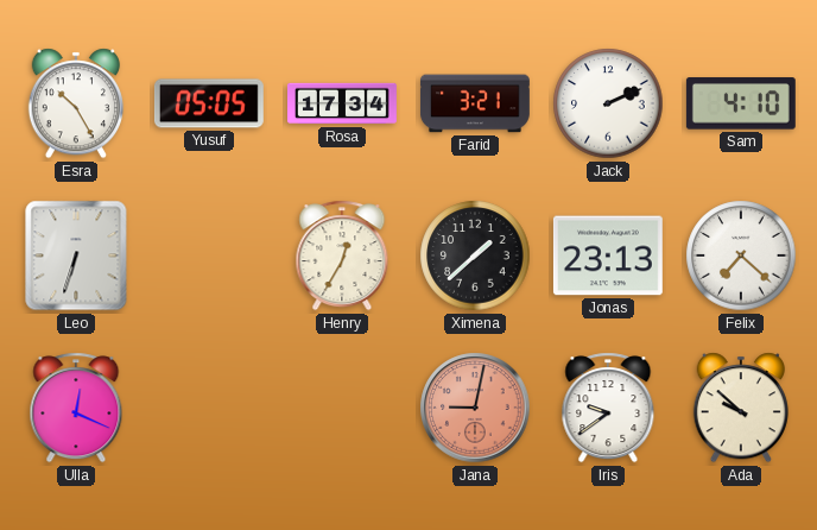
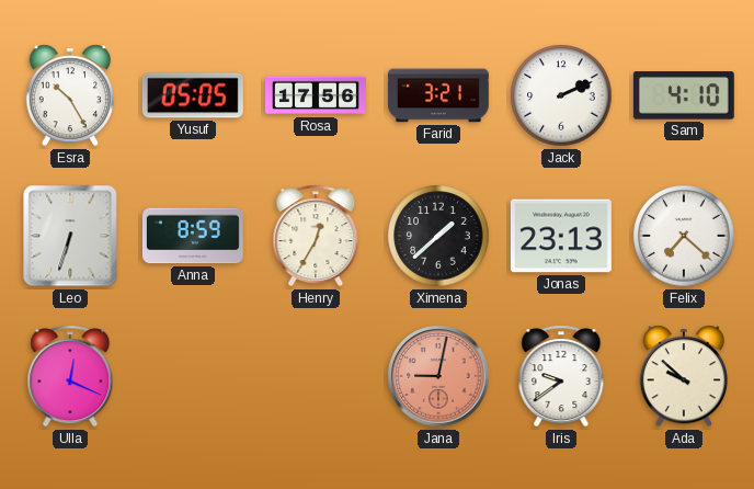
Rosa: 17:34 -> 17:56
Anna: none -> 8:59
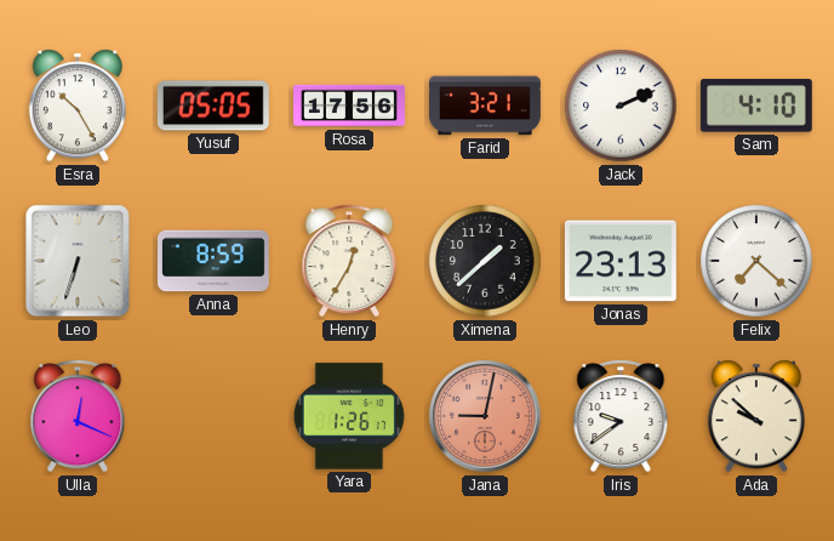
Yara: none -> 1:26
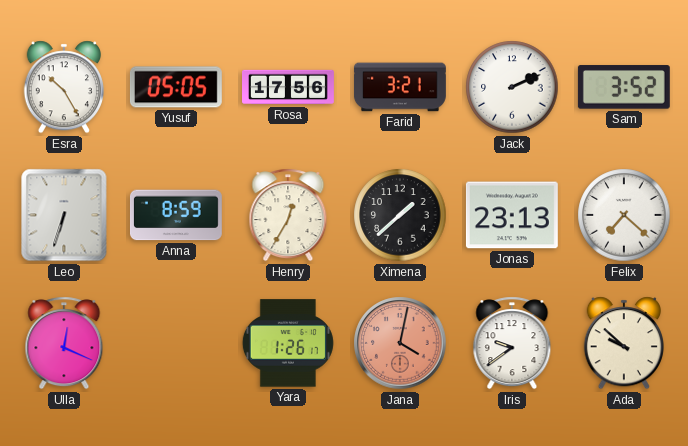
Sam: 4:10 -> 3:52
Jana: 9:02 -> 4:02
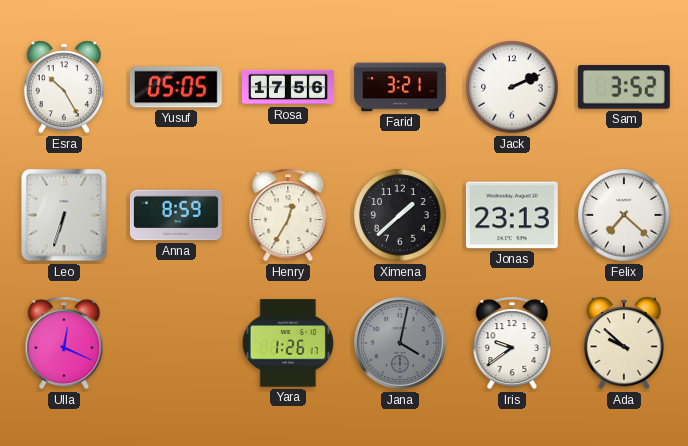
Jana dial: salmon -> grey
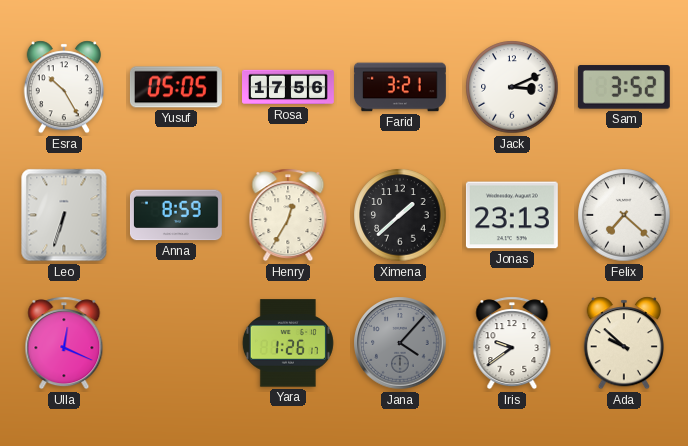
Jack: 2:11 -> 3:11
Jana: 4:02 -> 4:07
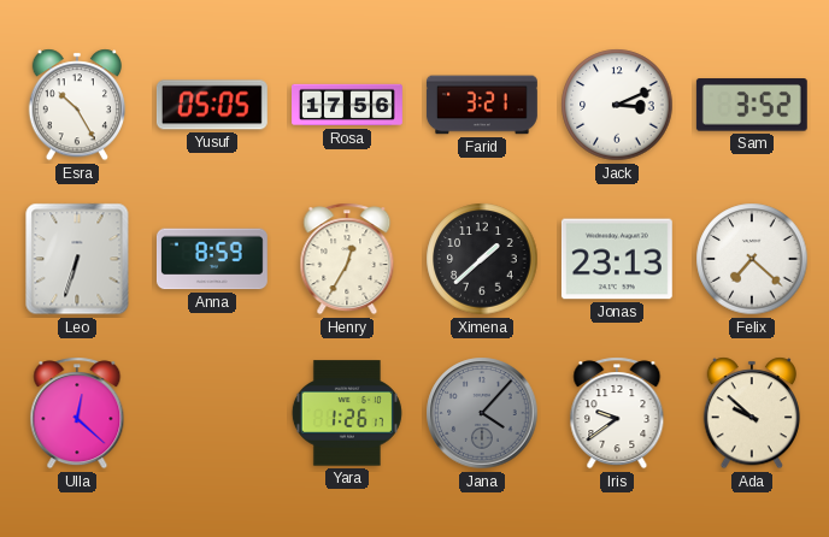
Ulla: 12:19 -> 12:22
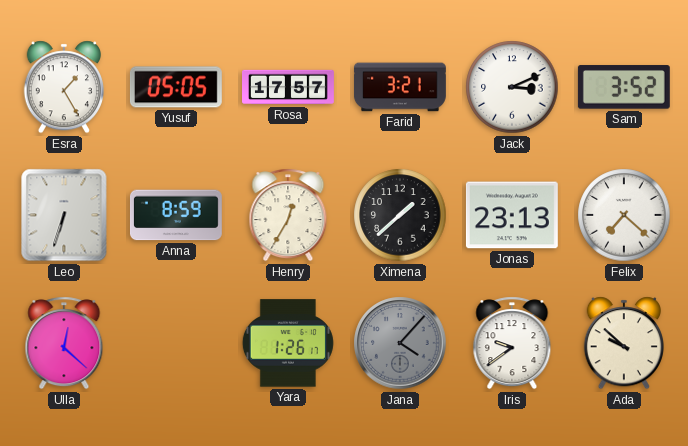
Esra: 10:25 -> 1:25
Rosa: 17:56 -> 17:57
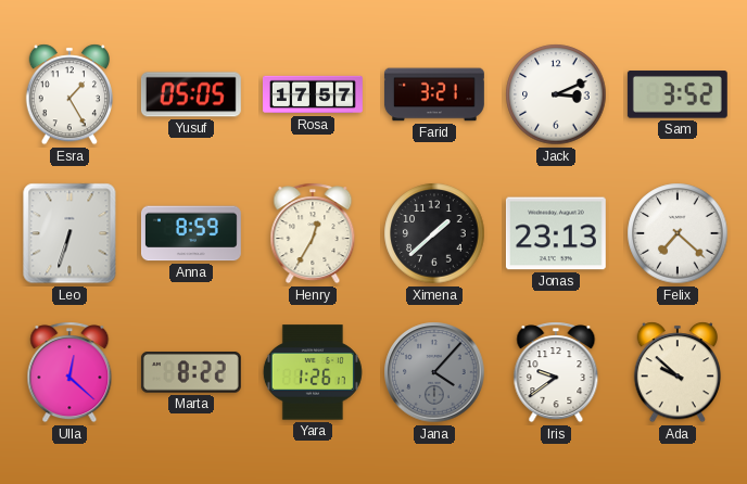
Marta: none -> 8:22
